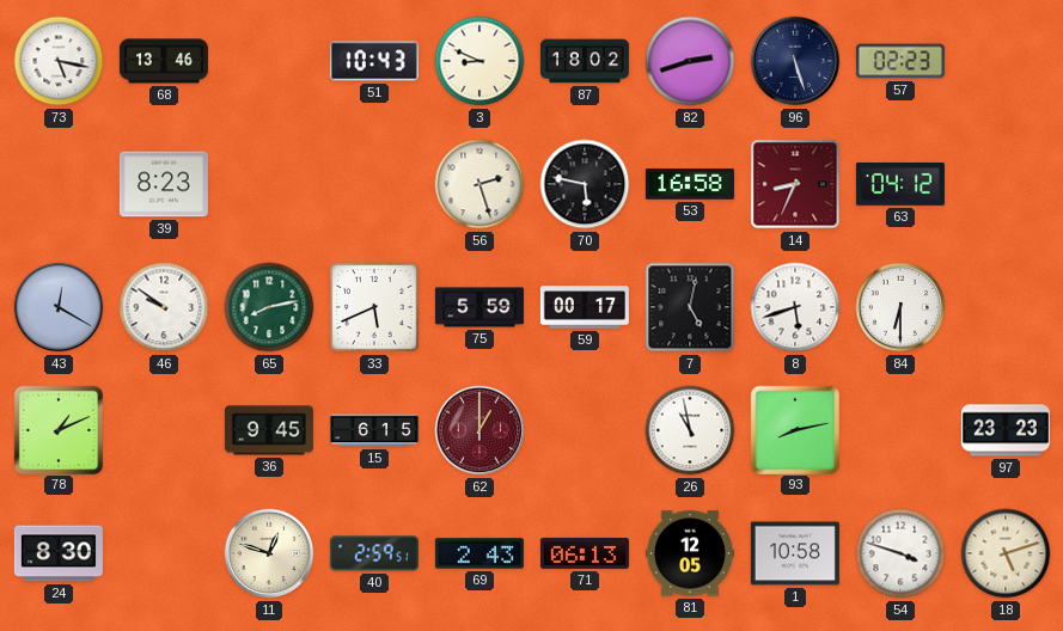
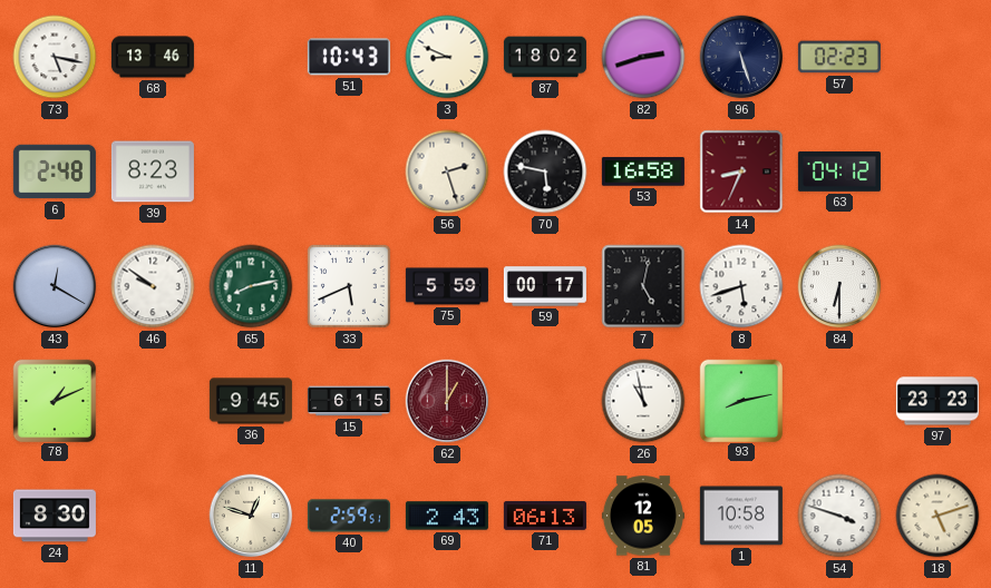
6: none -> 2:48
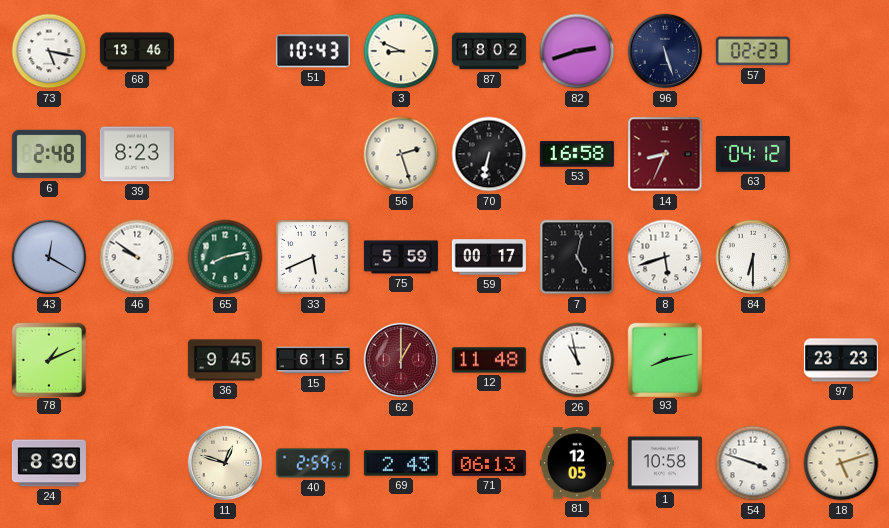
70: 5:47 -> 6:32
12: none -> 11:48
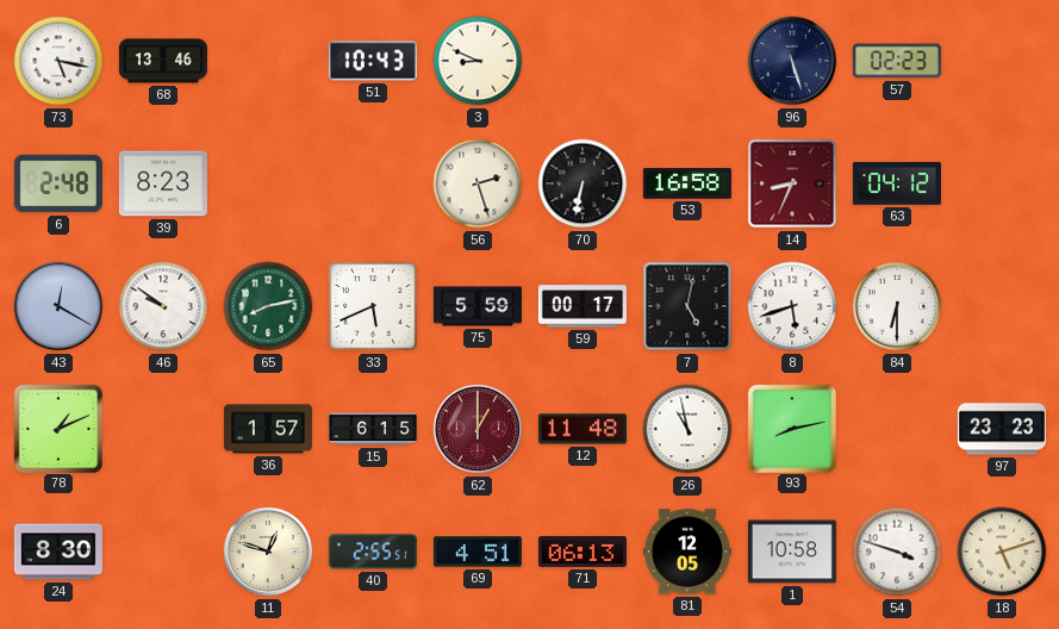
87: 18:02 -> none
82: 2:42 -> none
36: 9:45 -> 1:57
40: 2:59 -> 2:55
69: 2:43 -> 4:51
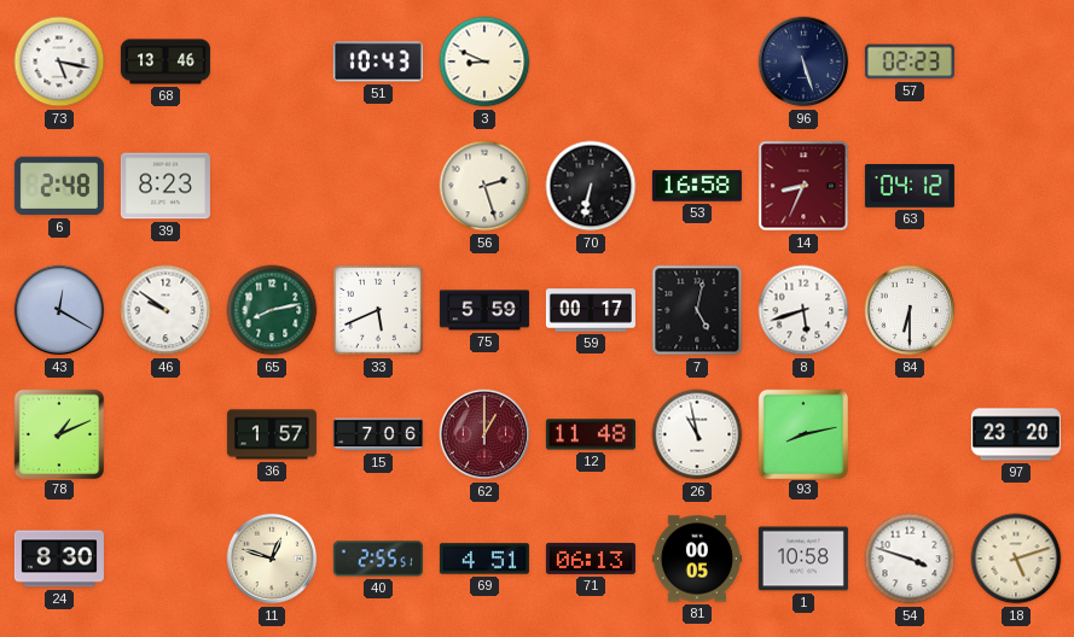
15: 6:15 -> 7:06
97: 23:23 -> 23:20
81: 12:05 -> 00:05
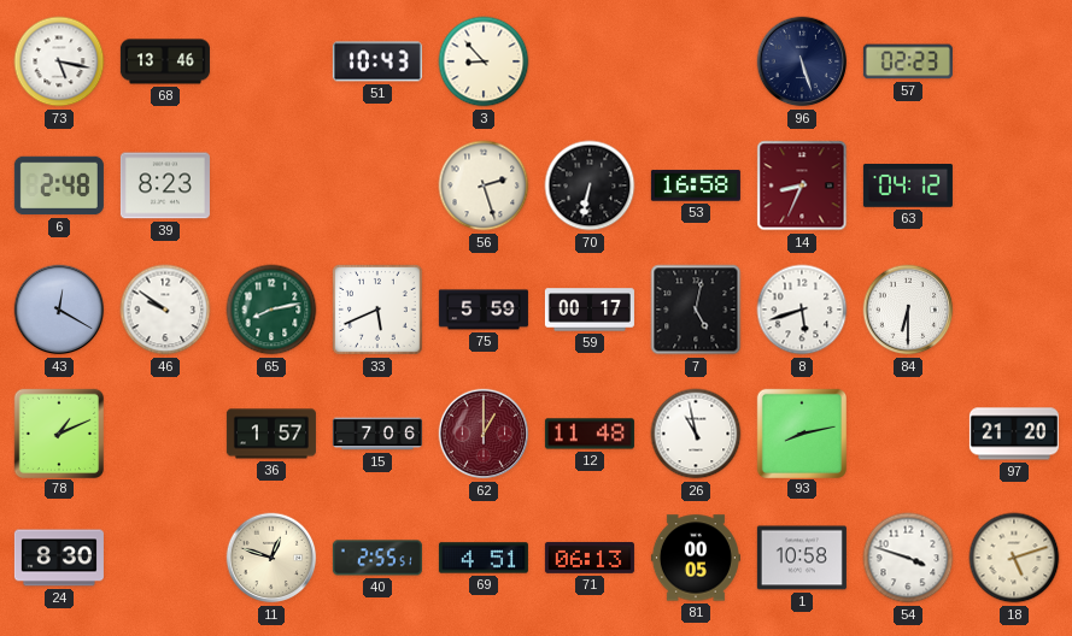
3: 8:49 -> 8:53
97: 23:20 -> 21:20
